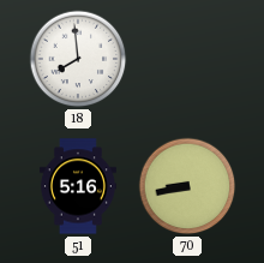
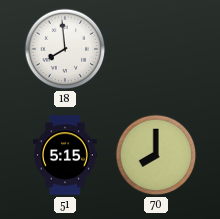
51: 5:16 -> 5:15
70: 8:43 -> 8:00
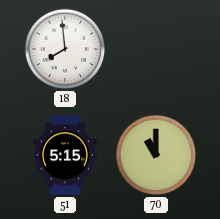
70: 8:00 -> 11:00
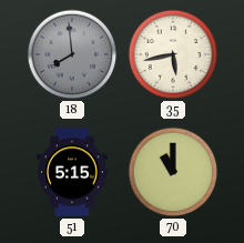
18 dial: white -> grey
35: none -> 5:43
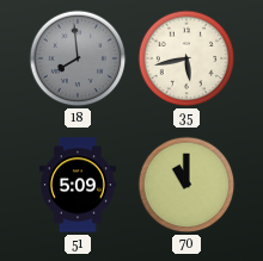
51: 5:15 -> 5:09
